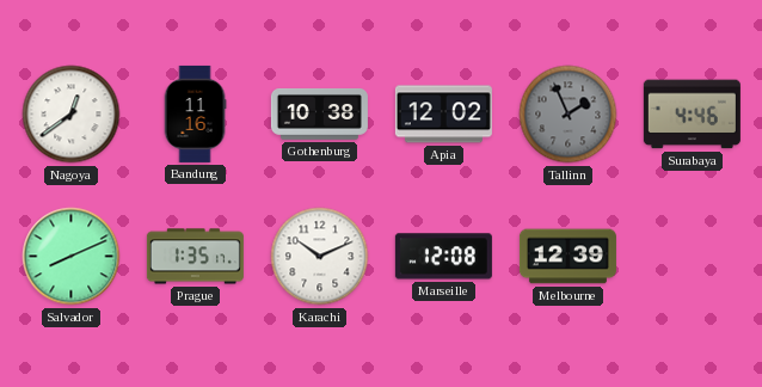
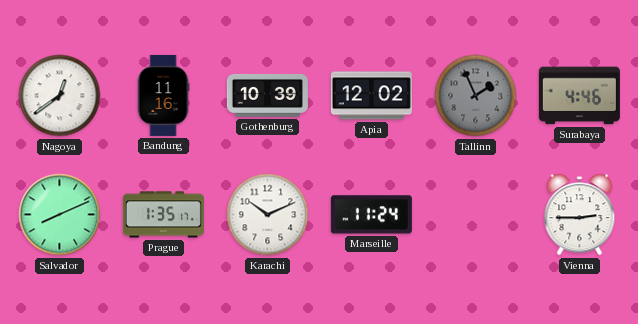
Gothenburg: 10:38 -> 10:39
Marseille: 12:08 -> 11:24
Melbourne: 12:39 -> none
Vienna: none -> 2:45
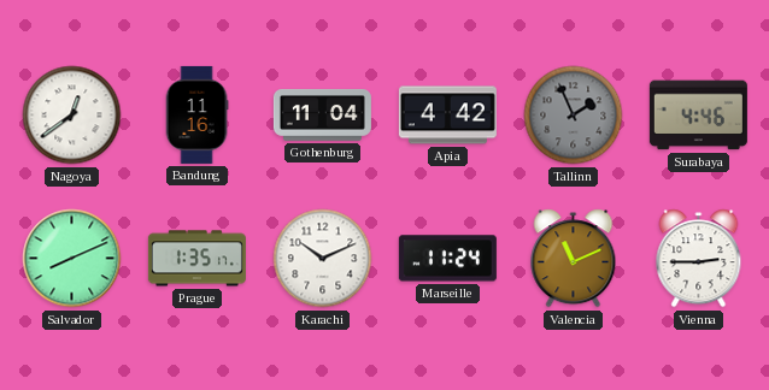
Gothenburg: 10:39 -> 11:04
Apia: 12:02 -> 4:42
Valencia: none -> 11:11
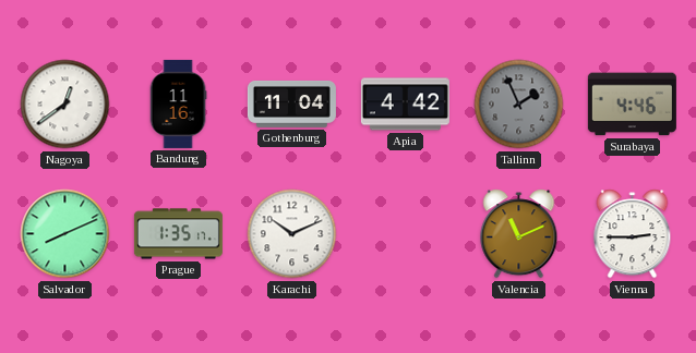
Marseille: 11:24 -> none
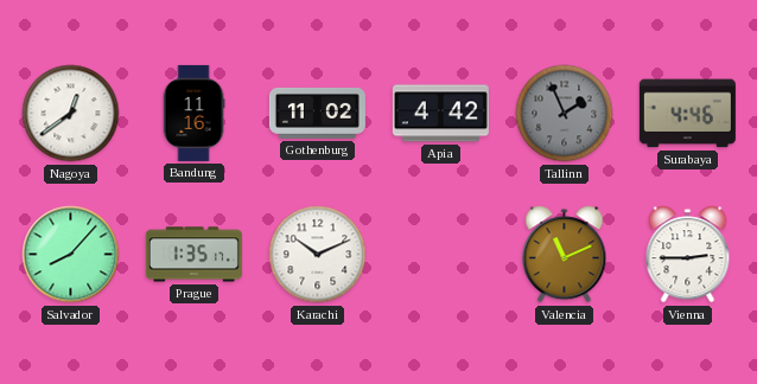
Gothenburg: 11:04 -> 11:02
Salvador: 8:11 -> 8:07
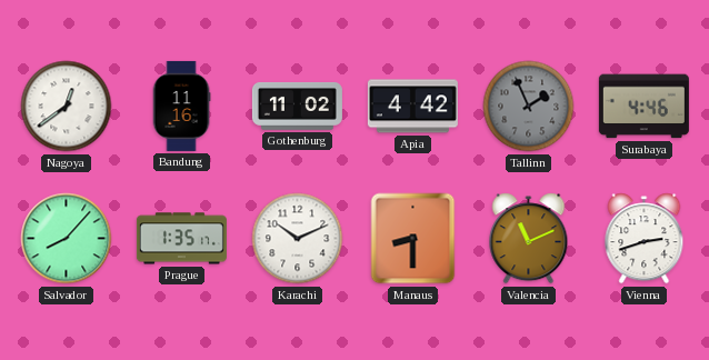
Manaus: none -> 8:30
Vienna: 2:45 -> 2:42
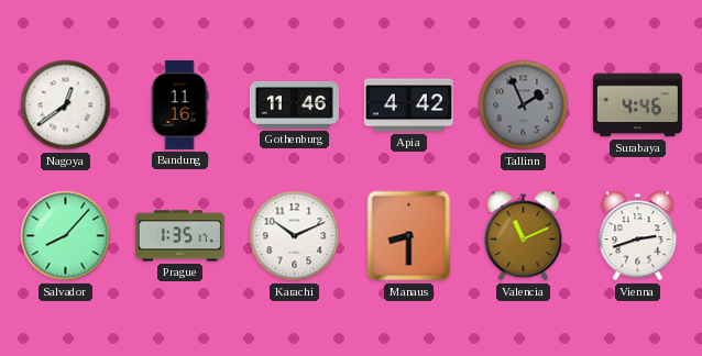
Gothenburg: 11:02 -> 11:46
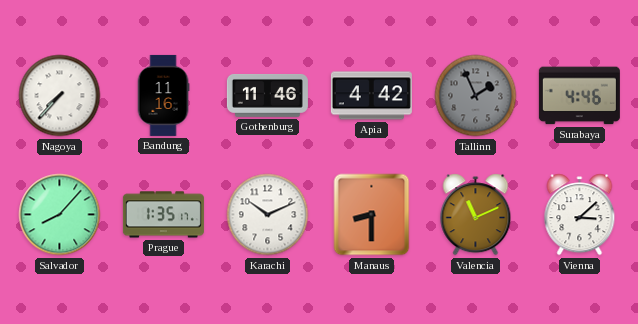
Nagoya: 12:39 -> 7:37
Vienna: 2:42 -> 3:08
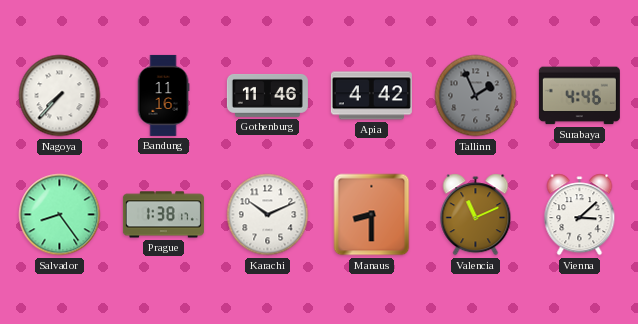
Salvador: 8:07 -> 8:24
Prague: 1:35 -> 1:38
